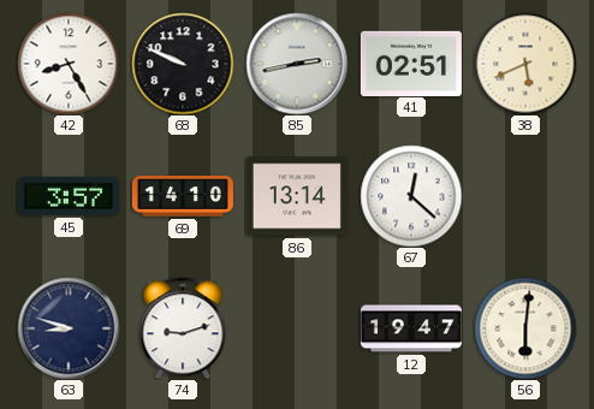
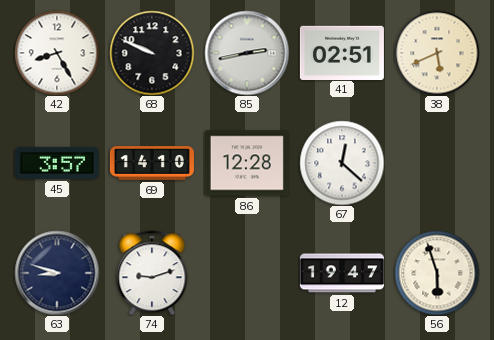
86: 13:14 -> 12:28
56: 6:01 -> 5:57
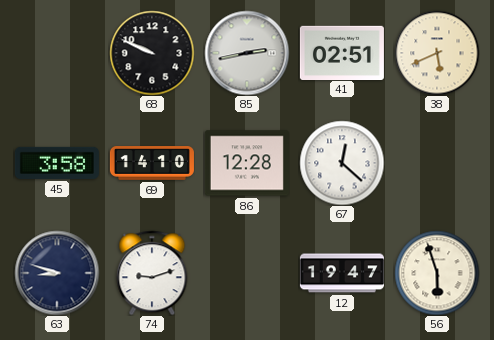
42: 8:25 -> none
45: 3:57 -> 3:58
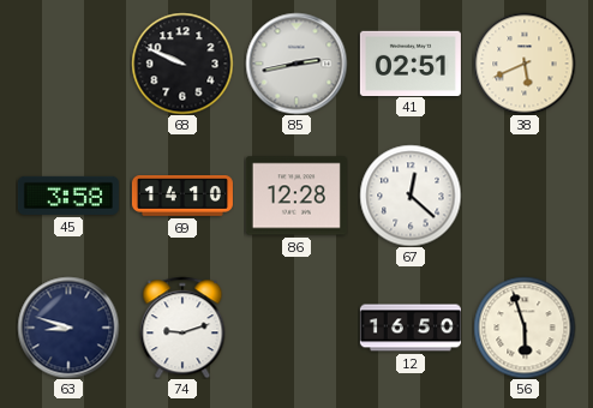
12: 19:47 -> 16:50
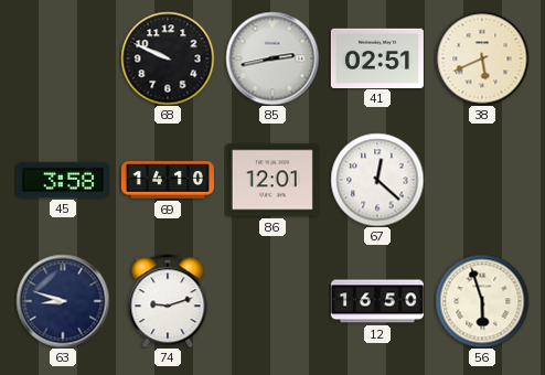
86: 12:28 -> 12:01
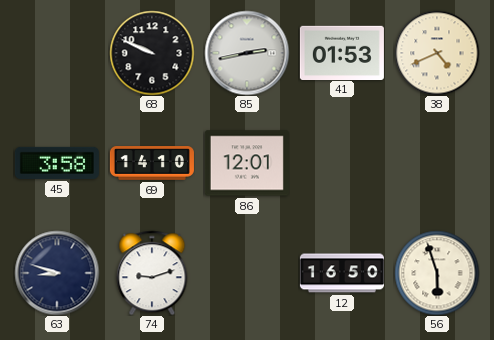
41: 02:51 -> 01:53
38: 5:41 -> 4:41
67: 12:22 -> none
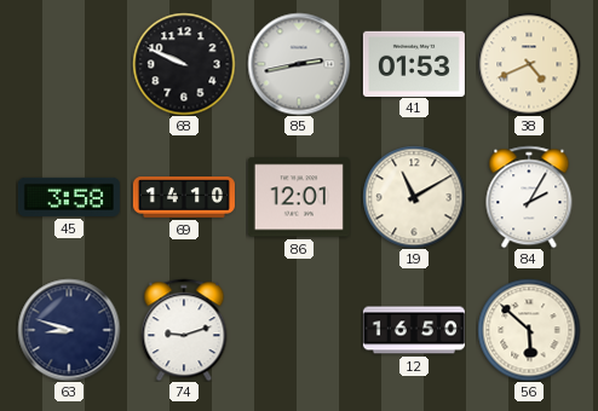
19: none -> 11:10
84: none -> 2:05
56: 5:57 -> 5:52
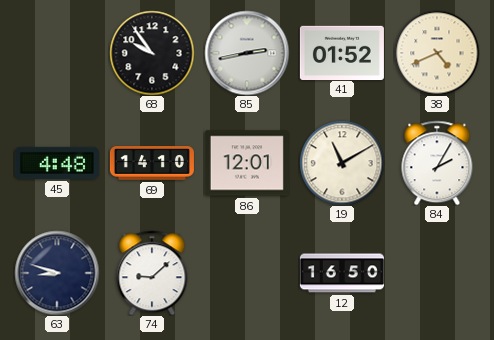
68: 9:49 -> 9:54
41: 01:53 -> 01:52
45: 3:58 -> 4:48
74: 9:12 -> 9:08
56: 5:52 -> none
